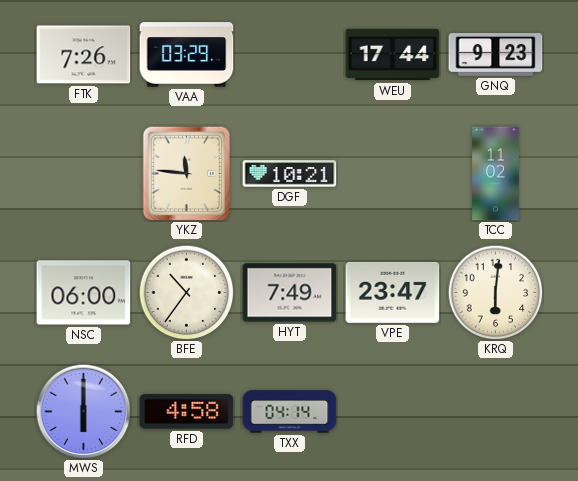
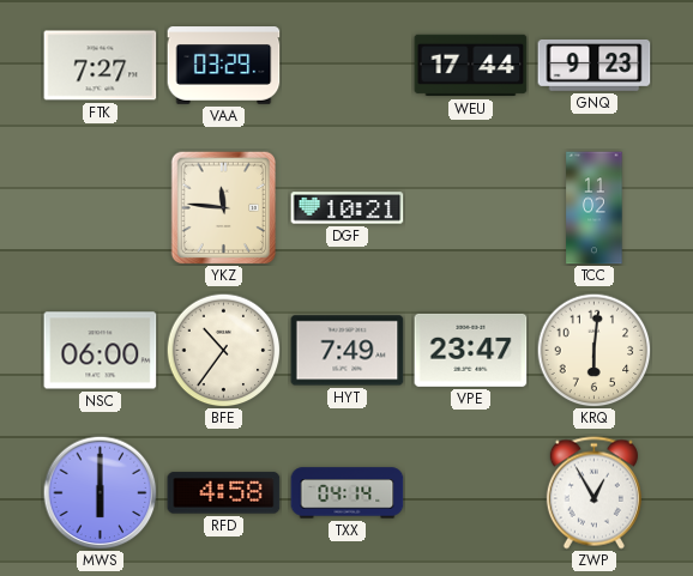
FTK: 7:26 -> 7:27
ZWP: none -> 12:55
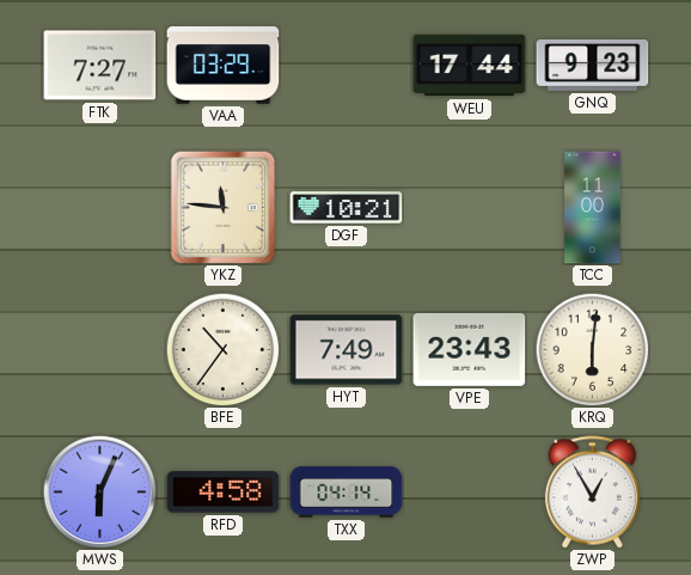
TCC: 11:02 -> 11:00
NSC: 06:00 -> none
VPE: 23:47 -> 23:43
MWS: 6:00 -> 6:04
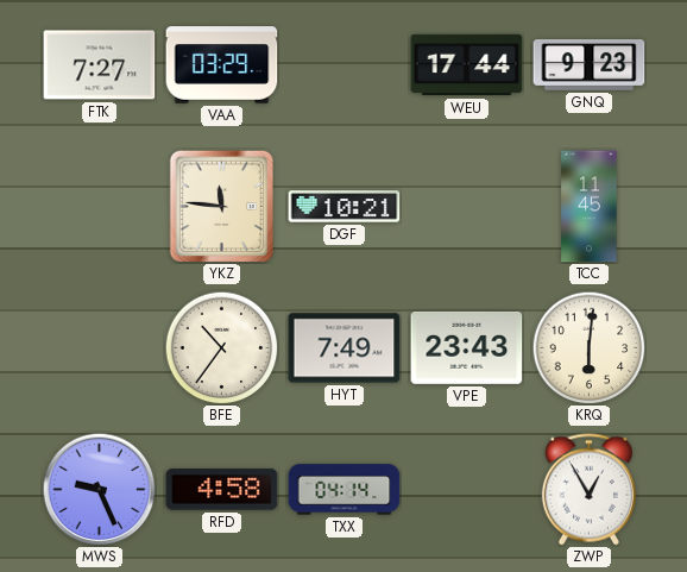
TCC: 11:00 -> 11:45
MWS: 6:04 -> 9:26
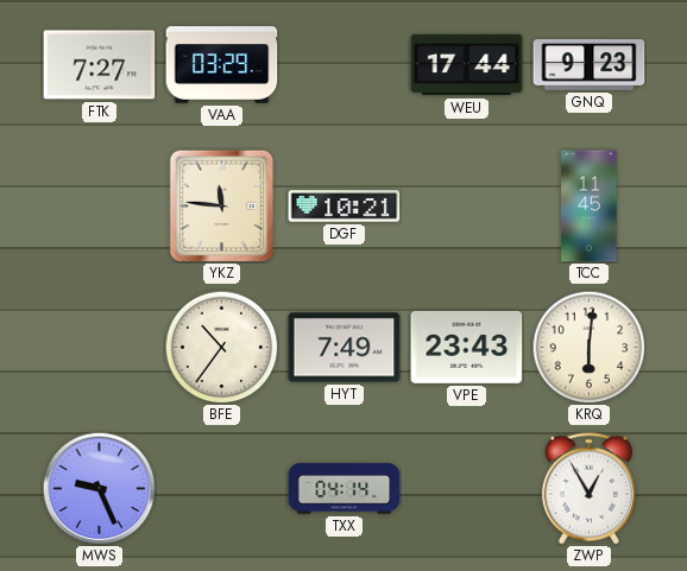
RFD: 4:58 -> none
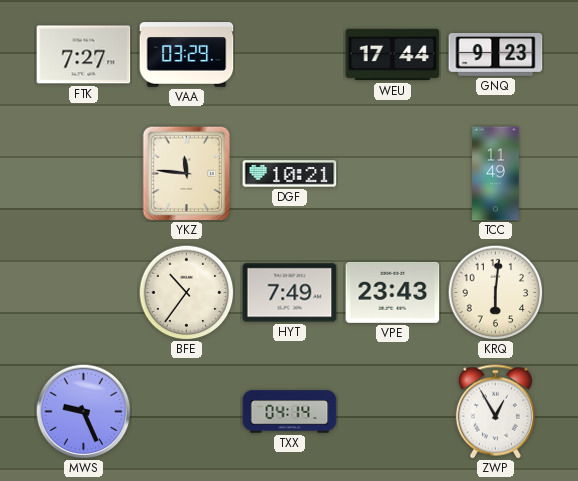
TCC: 11:45 -> 11:49
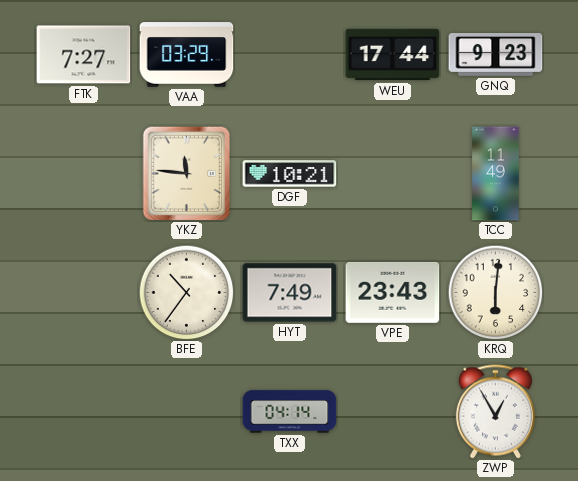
MWS: 9:26 -> none
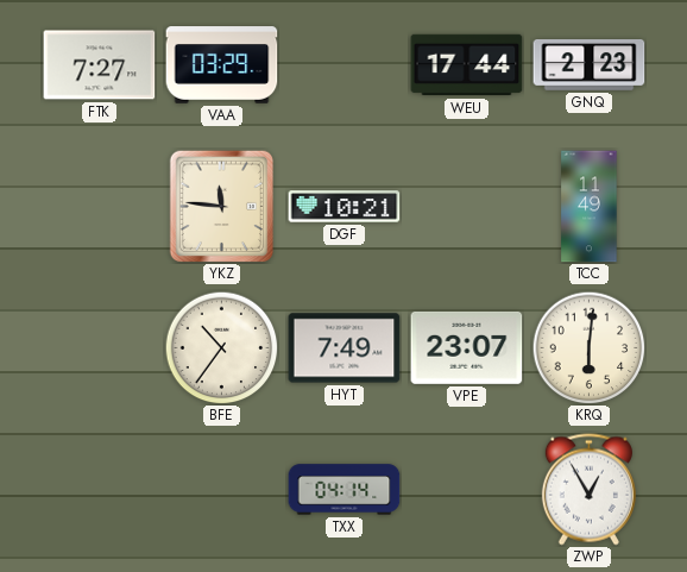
GNQ: 9:23 -> 2:23
VPE: 23:43 -> 23:07
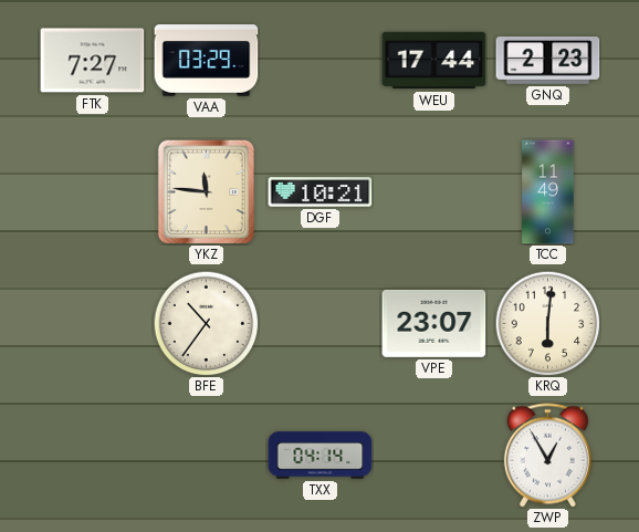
HYT: 7:49 -> none
